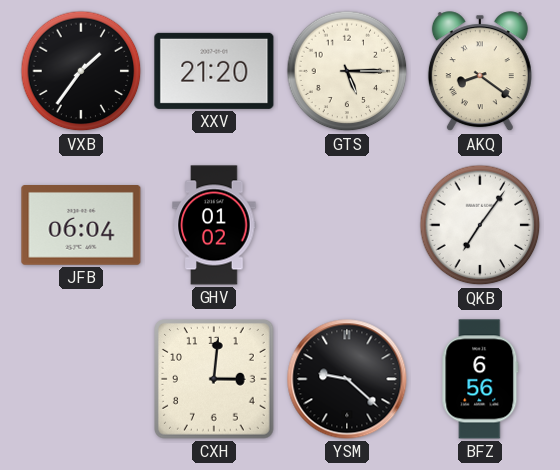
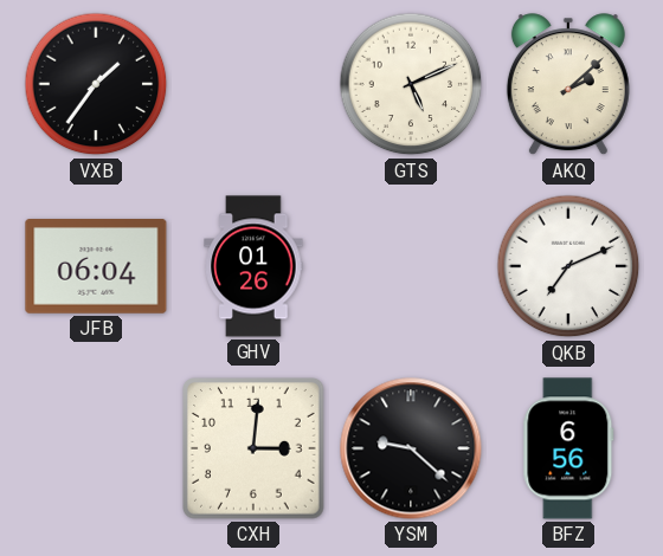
XXV: 21:20 -> none
GTS: 5:15 -> 5:11
AKQ: 8:21 -> 2:08
GHV: 01:02 -> 01:26
QKB: 7:06 -> 7:11
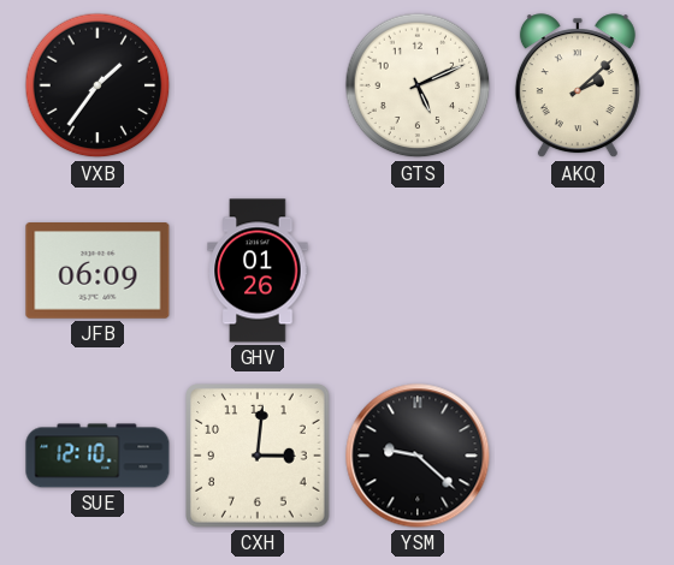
JFB: 06:04 -> 06:09
QKB: 7:11 -> none
SUE: none -> 12:10
BFZ: 6:56 -> none
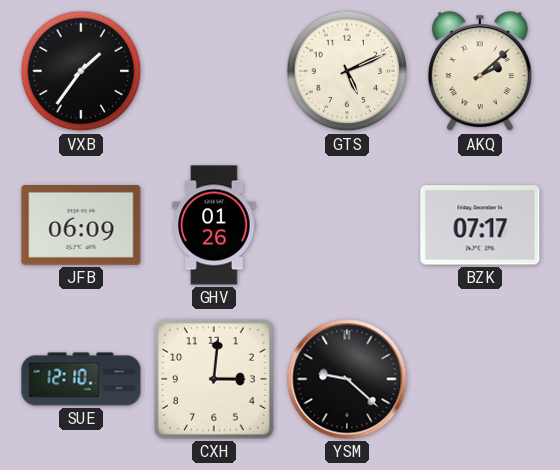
BZK: none -> 07:17
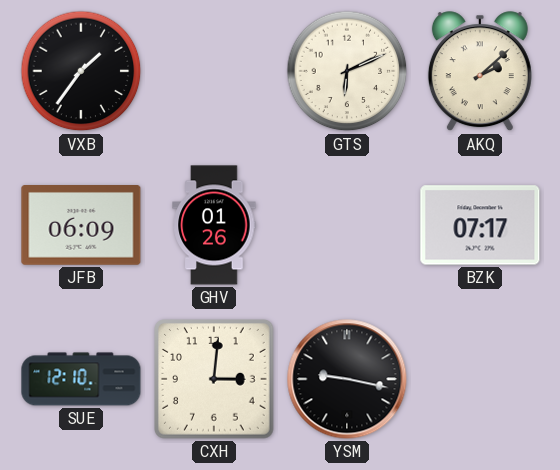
GTS: 5:11 -> 6:11
YSM: 9:22 -> 9:17
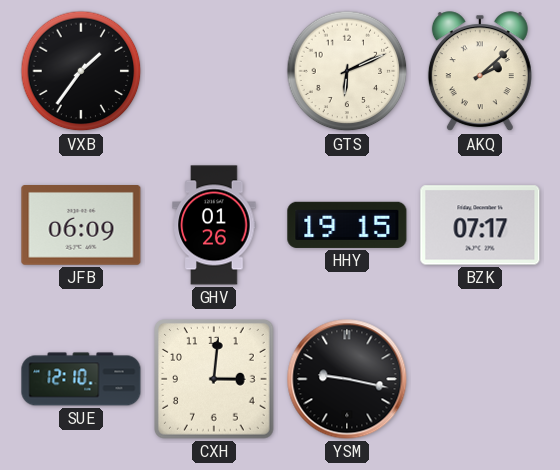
HHY: none -> 19:15
